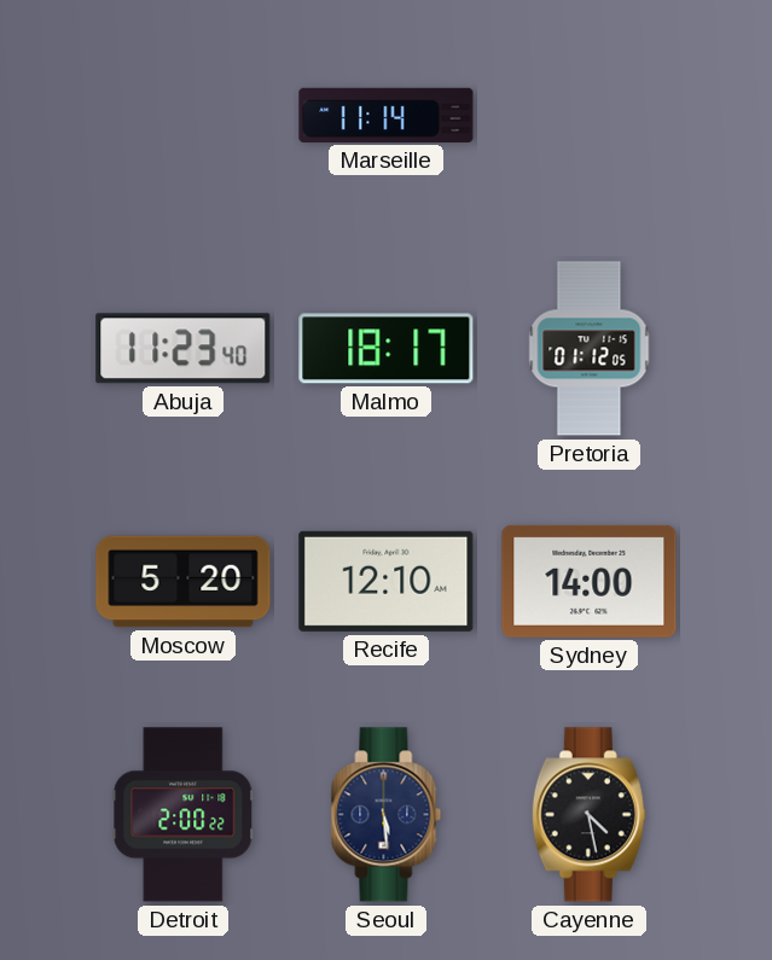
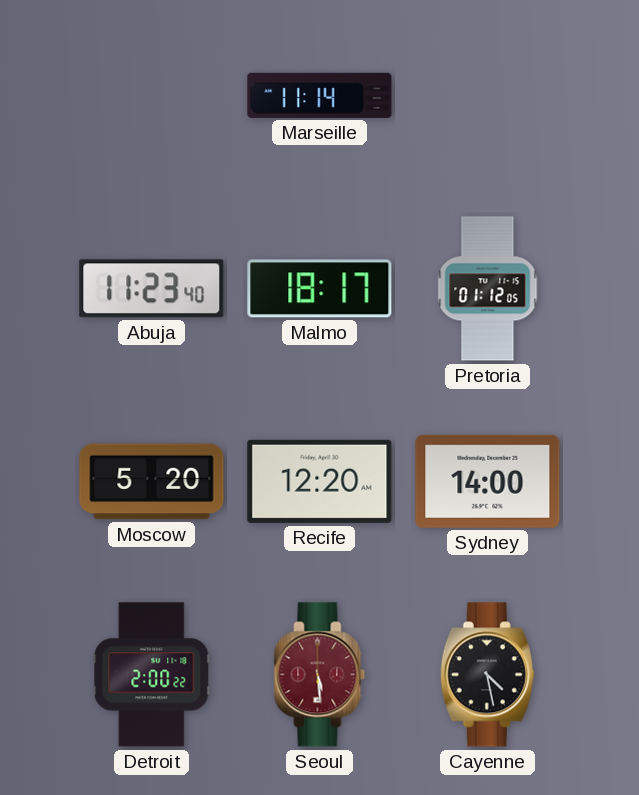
Recife: 12:10 -> 12:20
Seoul dial: navy -> burgundy
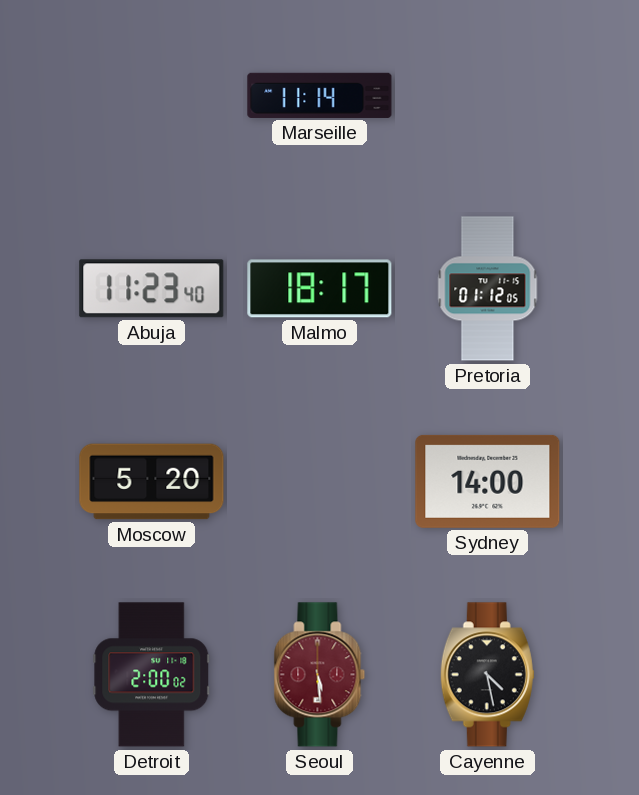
Recife: 12:20 -> none
Detroit: 2:00:22 -> 2:00:02
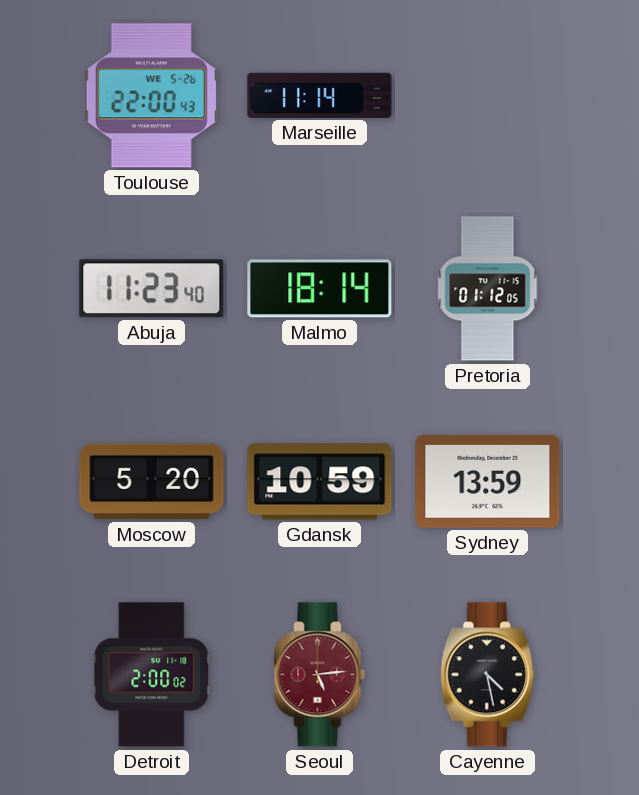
Toulouse: none -> 22:00
Malmo: 18:17 -> 18:14
Gdansk: none -> 10:59
Sydney: 14:00 -> 13:59
Seoul: 5:29 -> 5:14
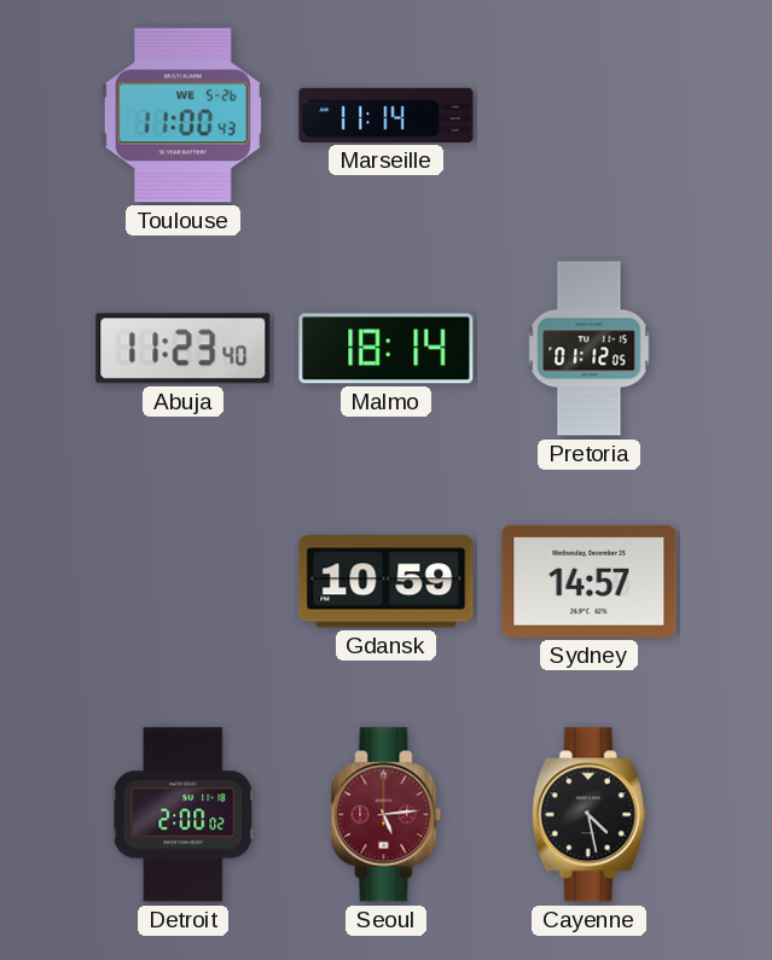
Toulouse: 22:00 -> 11:00
Moscow: 5:20 -> none
Sydney: 13:59 -> 14:57
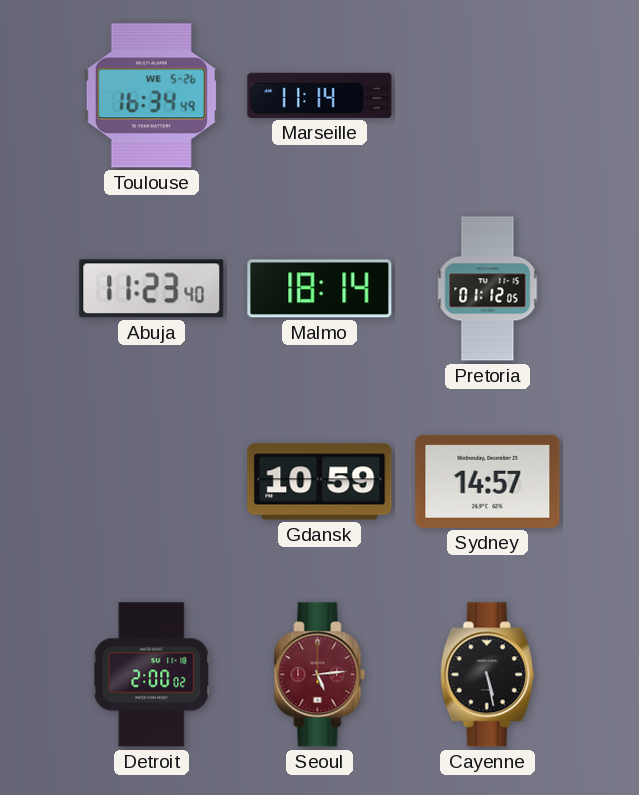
Toulouse: 11:00 -> 16:34
Cayenne: 4:28 -> 5:28
